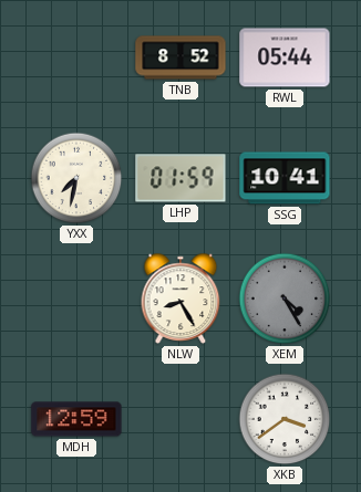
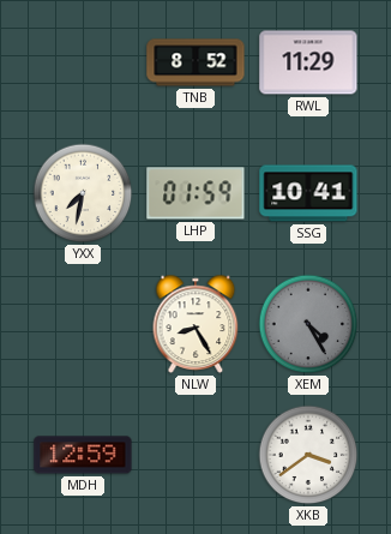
RWL: 05:44 -> 11:29
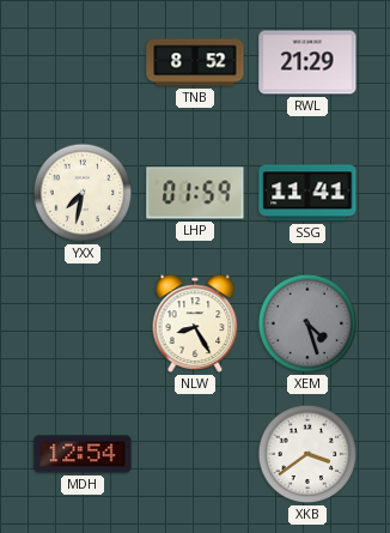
RWL: 11:29 -> 21:29
SSG: 10:41 -> 11:41
XEM: 4:25 -> 4:27
MDH: 12:59 -> 12:54
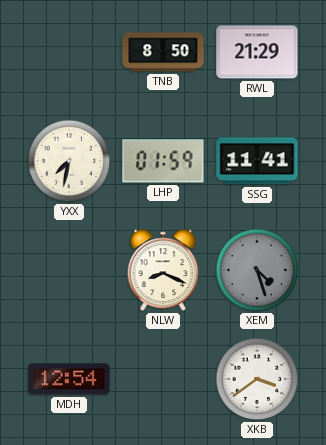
TNB: 8:52 -> 8:50
NLW: 8:25 -> 8:19
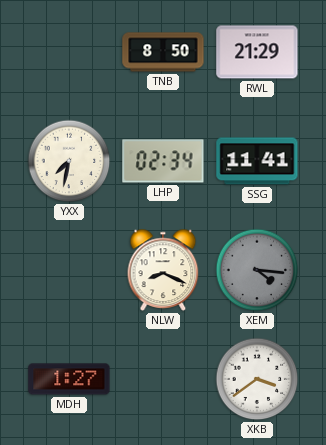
LHP: 01:59 -> 02:34
XEM: 4:27 -> 4:16
MDH: 12:54 -> 1:27
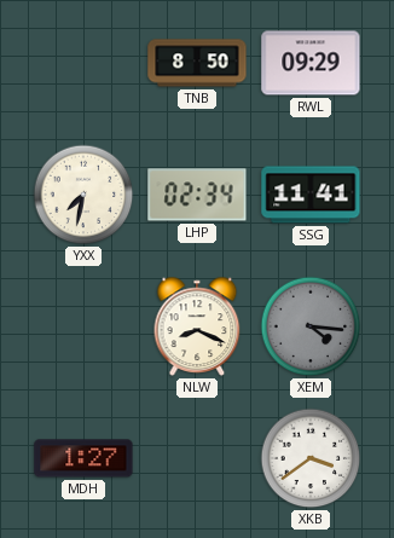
RWL: 21:29 -> 09:29
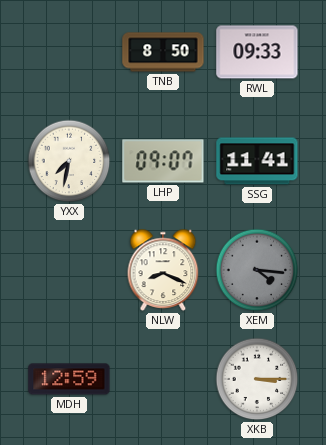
RWL: 09:29 -> 09:33
LHP: 02:34 -> 09:07
MDH: 1:27 -> 12:59
XKB: 3:39 -> 3:15
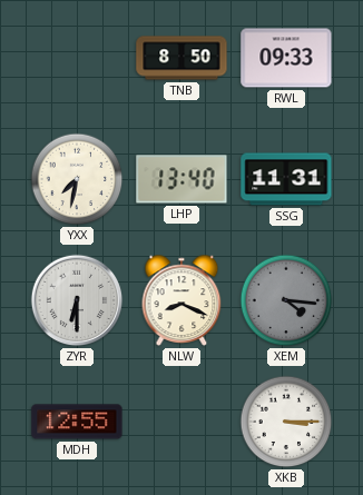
LHP: 09:07 -> 13:40
SSG: 11:41 -> 11:31
ZYR: none -> 6:30
MDH: 12:59 -> 12:55
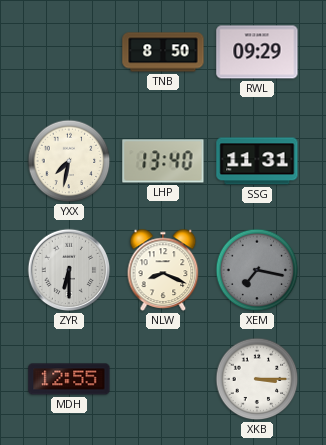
RWL: 09:33 -> 09:29
XEM: 4:16 -> 7:17
